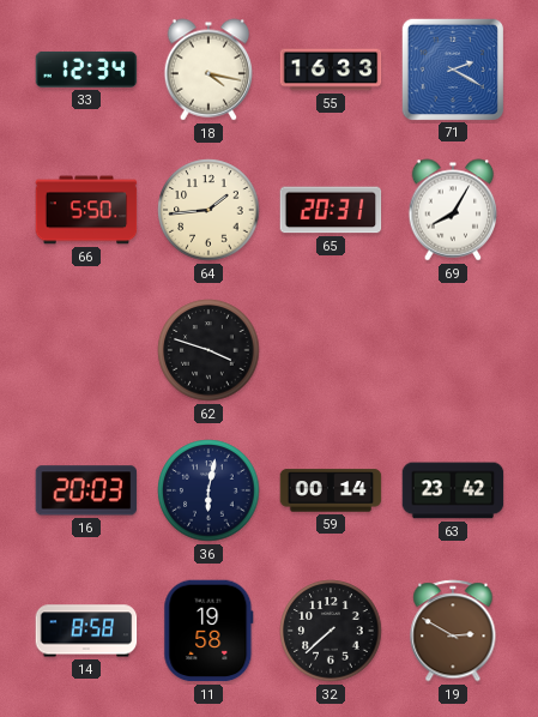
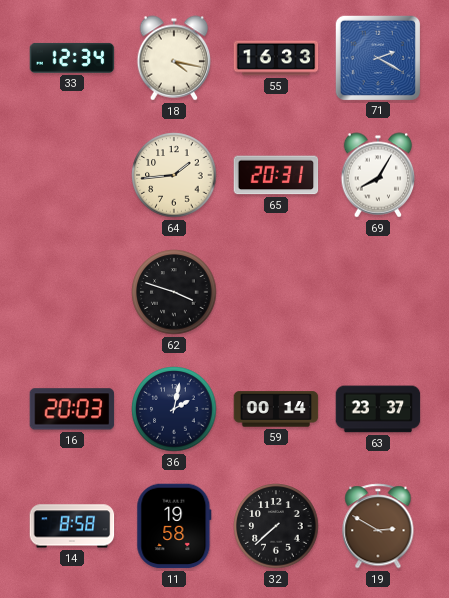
66: 5:50 -> none
36: 6:02 -> 2:02
63: 23:42 -> 23:37
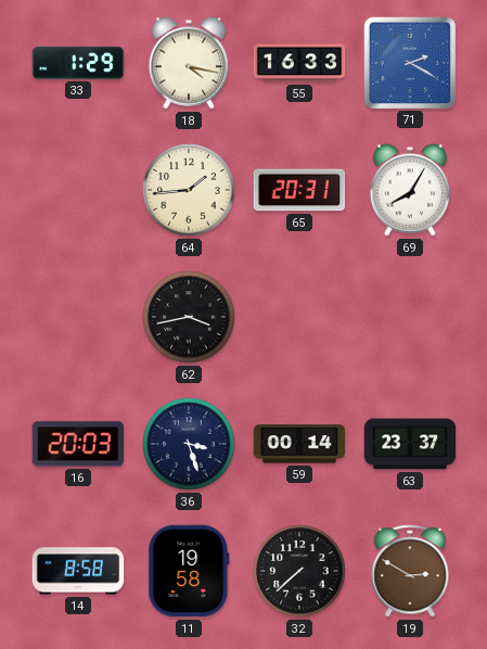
33: 12:34 -> 1:29
62: 3:48 -> 3:43
36: 2:02 -> 3:27
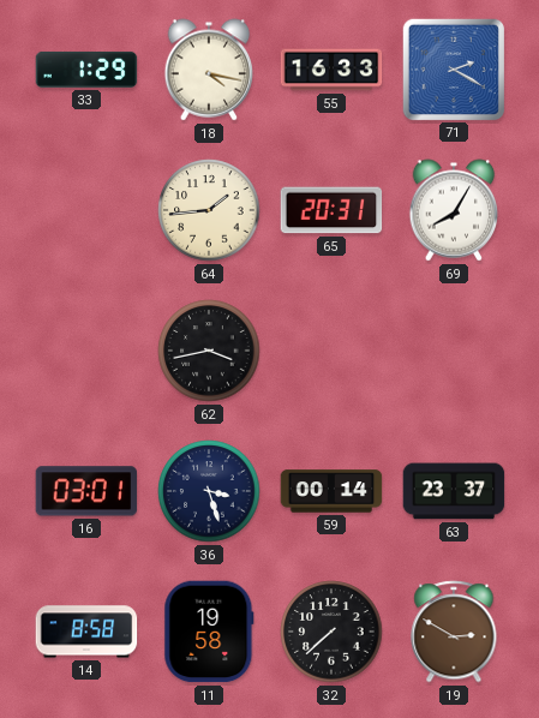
16: 20:03 -> 03:01
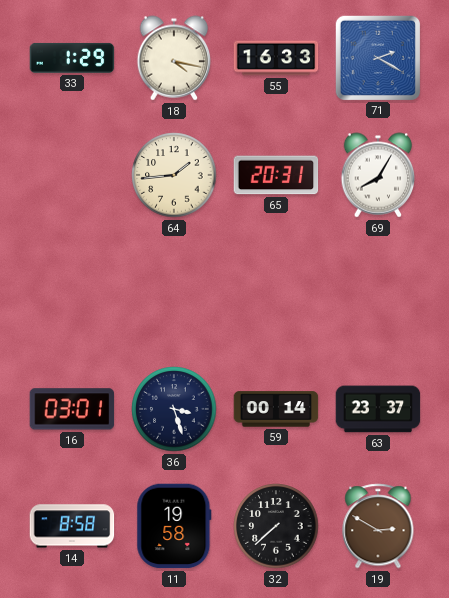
62: 3:43 -> none
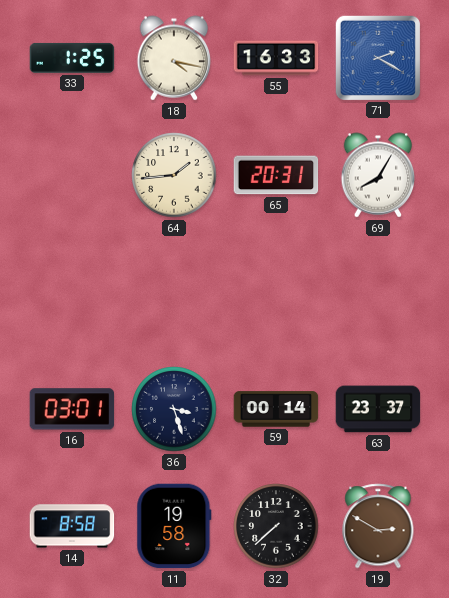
33: 1:29 -> 1:25
